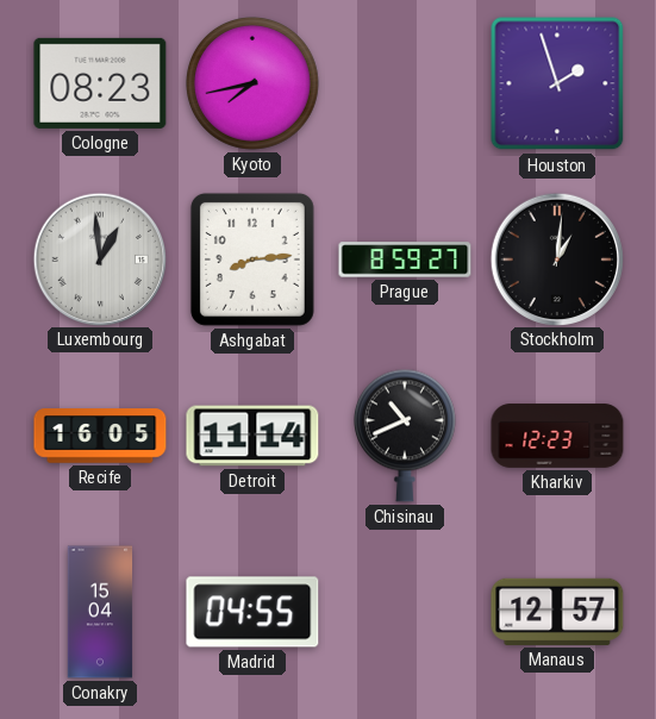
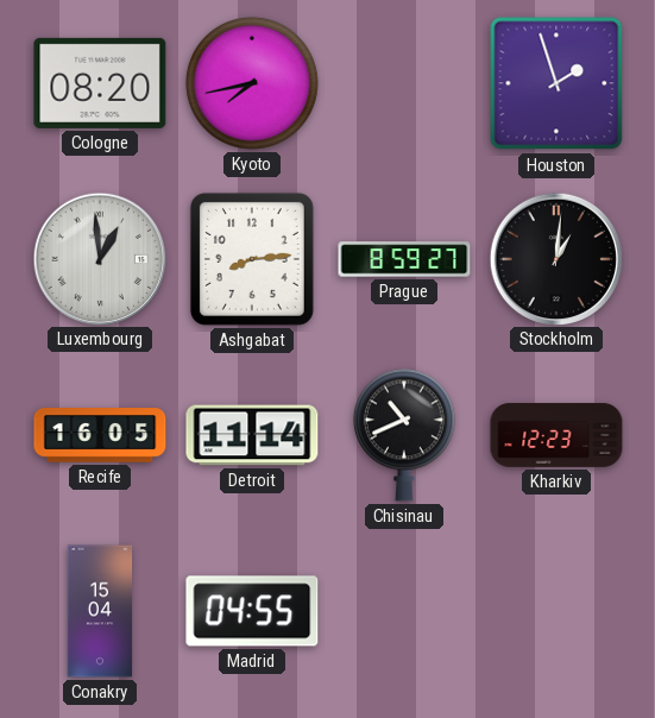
Cologne: 08:23 -> 08:20
Manaus: 12:57 -> none
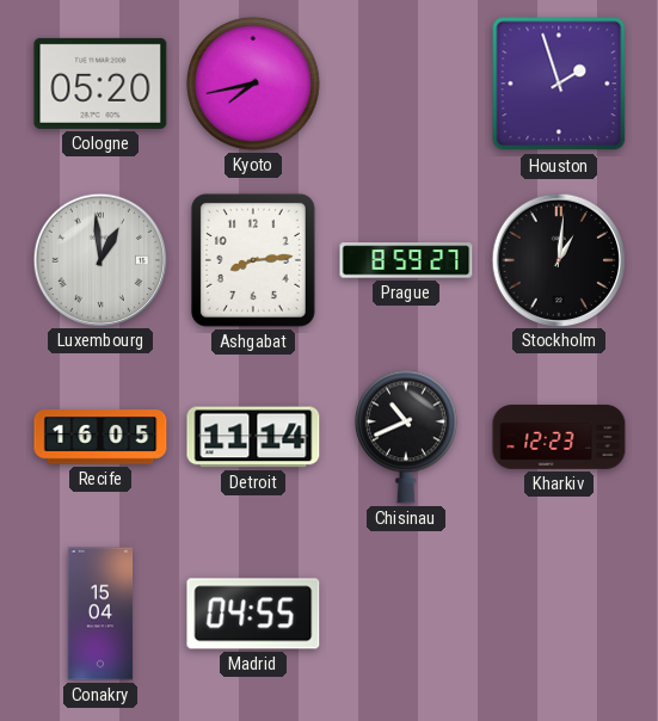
Cologne: 08:20 -> 05:20
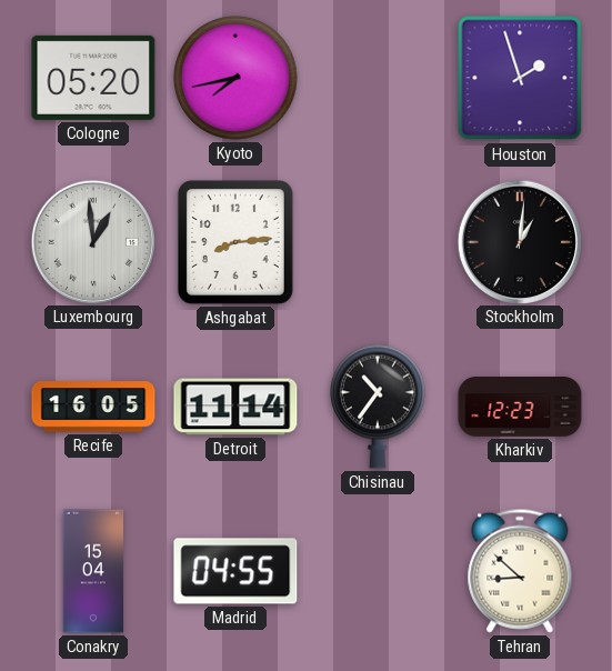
Prague: 8:59 -> none
Chisinau: 10:41 -> 10:36
Tehran: none -> 8:52
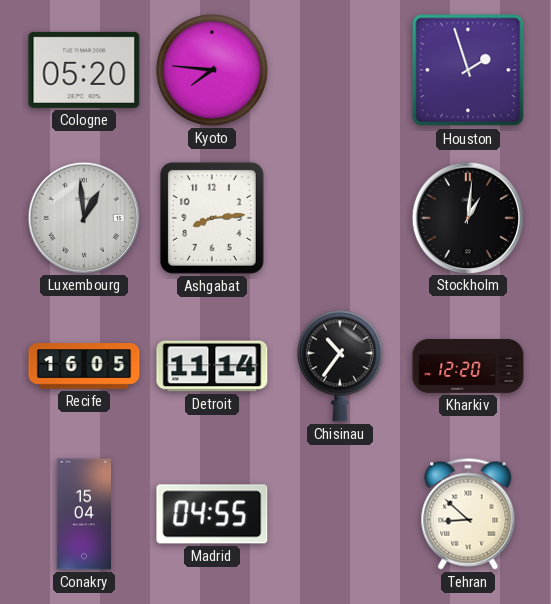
Kyoto: 7:43 -> 7:46
Kharkiv: 12:23 -> 12:20
